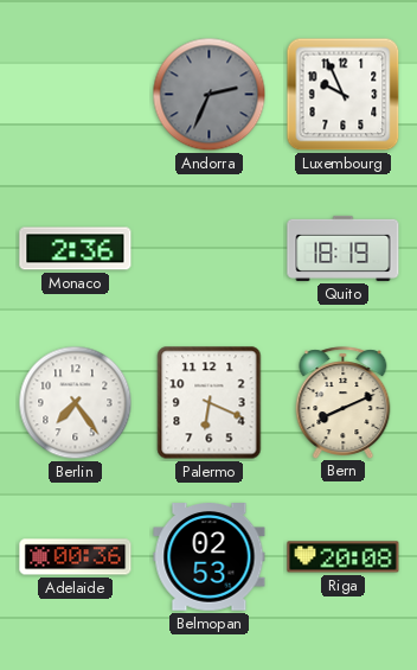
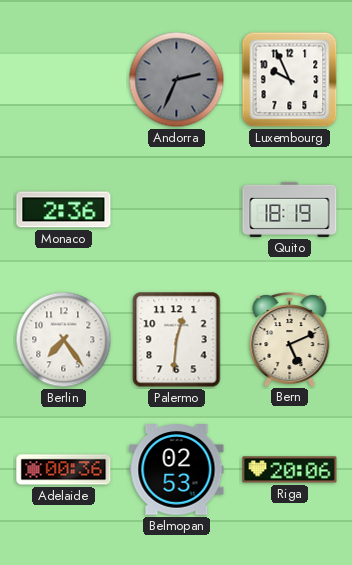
Palermo: 6:19 -> 12:31
Bern: 8:11 -> 5:11
Riga: 20:08 -> 20:06
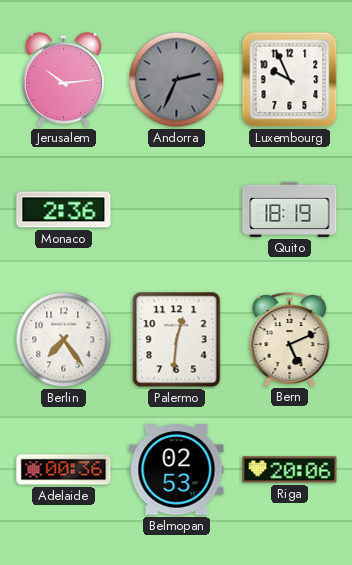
Jerusalem: none -> 10:14
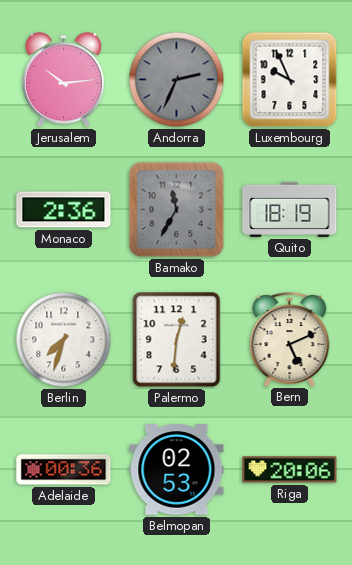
Bamako: none -> 11:35
Berlin: 7:24 -> 7:33
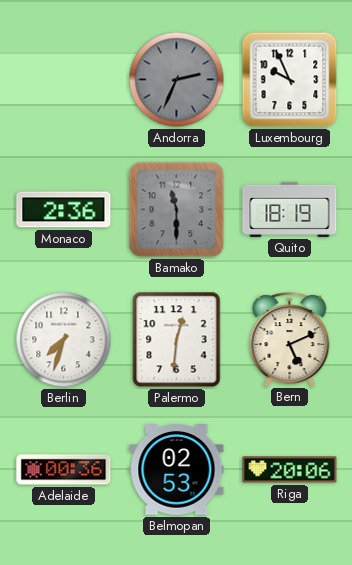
Jerusalem: 10:14 -> none
Bamako: 11:35 -> 11:30
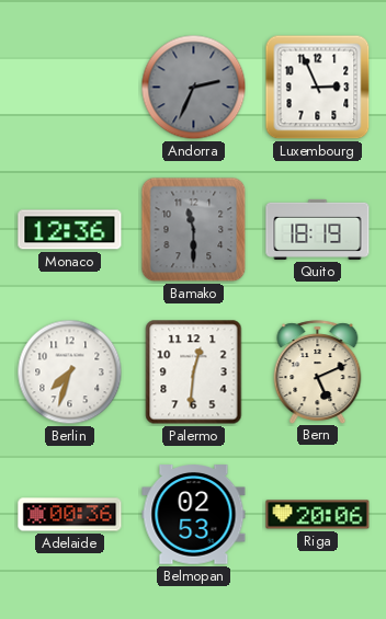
Luxembourg: 9:56 -> 2:56
Monaco: 2:36 -> 12:36
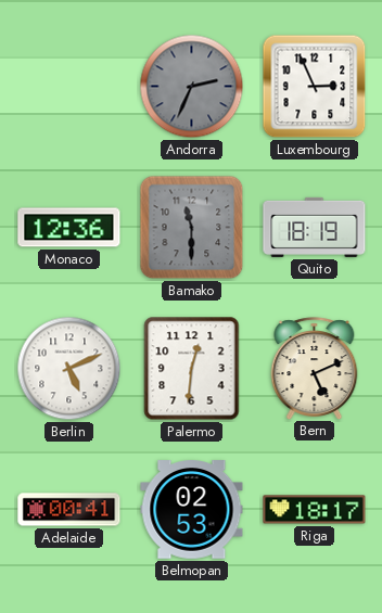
Berlin: 7:33 -> 5:11
Adelaide: 00:36 -> 00:41
Riga: 20:06 -> 18:17
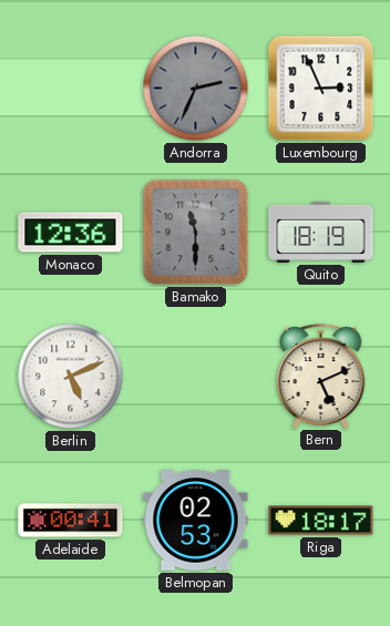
Palermo: 12:31 -> none
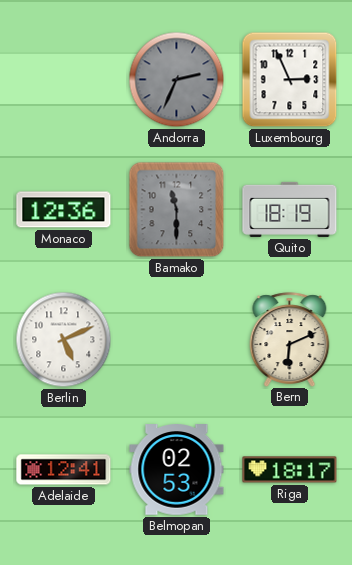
Bern: 5:11 -> 6:11
Adelaide: 00:41 -> 12:41
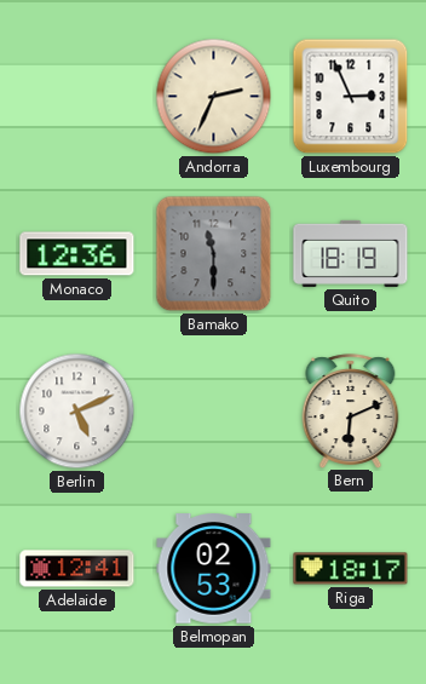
Andorra dial: grey -> cream
